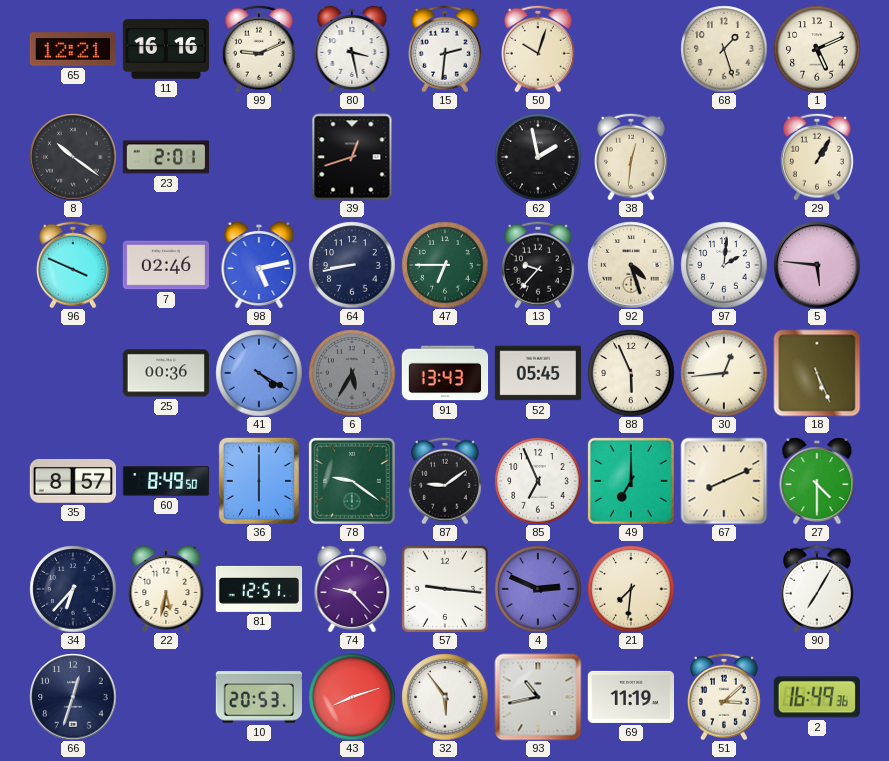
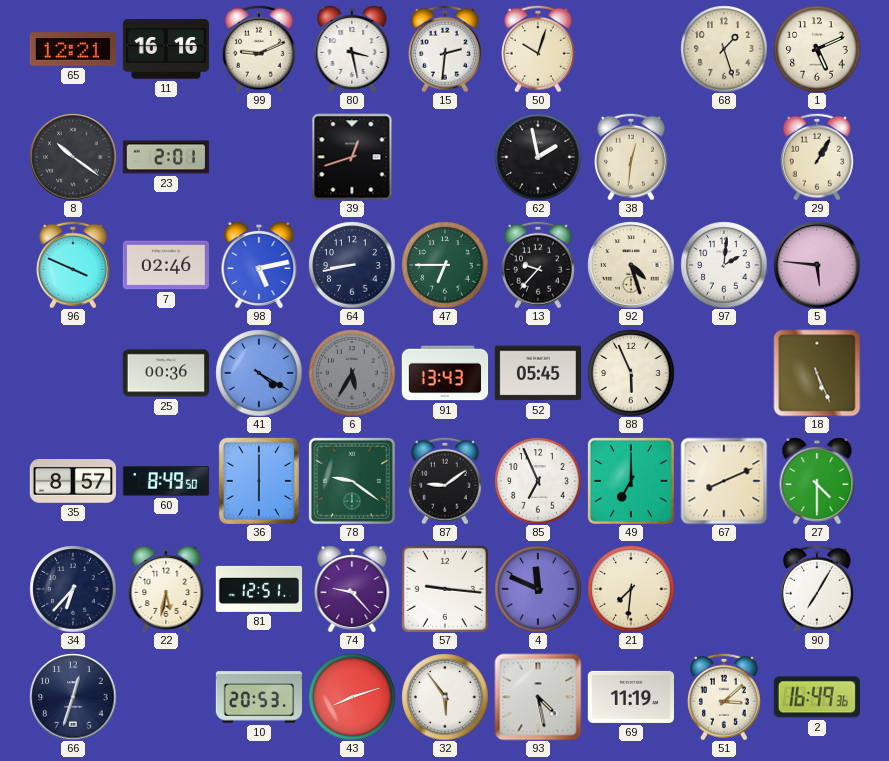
30: 12:44 -> none
4: 2:49 -> 11:49
93: 10:43 -> 4:28
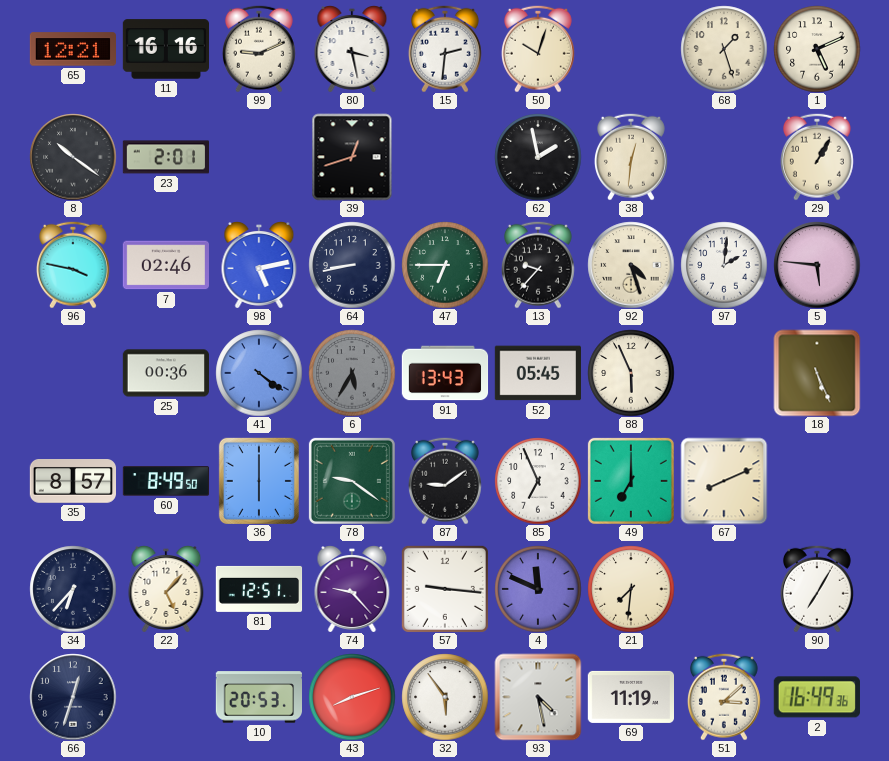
96: 3:49 -> 3:47
41: 4:20 -> 4:21
27: 4:30 -> none
22: 5:32 -> 5:07
